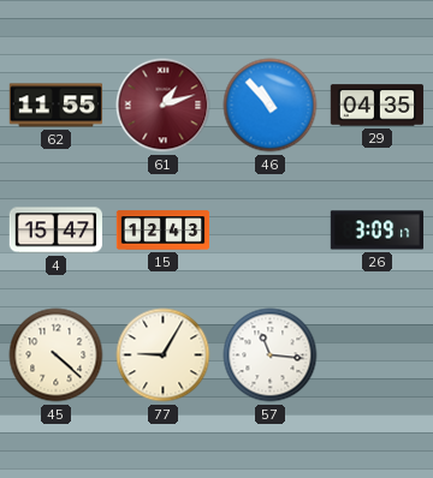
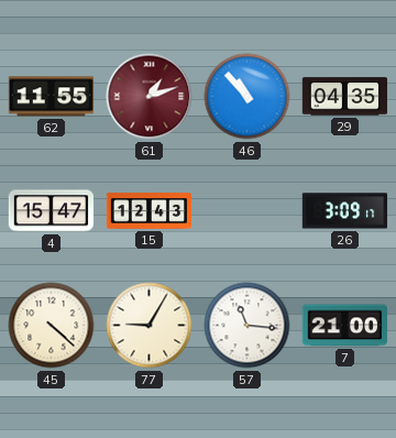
7: none -> 21:00
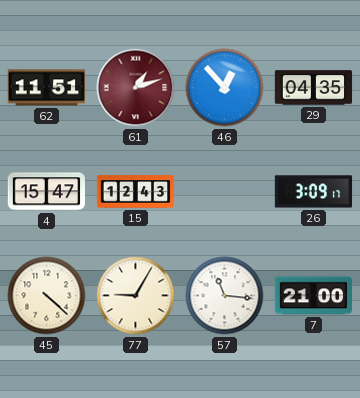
62: 11:55 -> 11:51
46: 10:53 -> 12:53
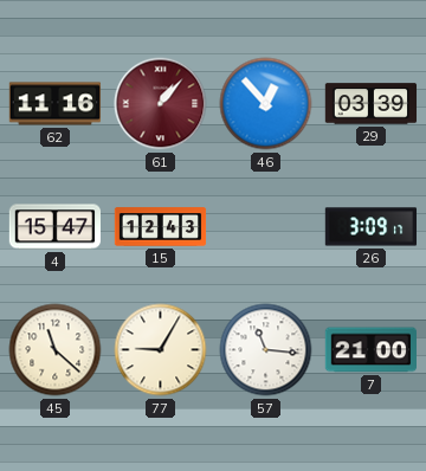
62: 11:51 -> 11:16
61: 1:12 -> 1:07
29: 04:35 -> 03:39
45: 4:22 -> 11:22
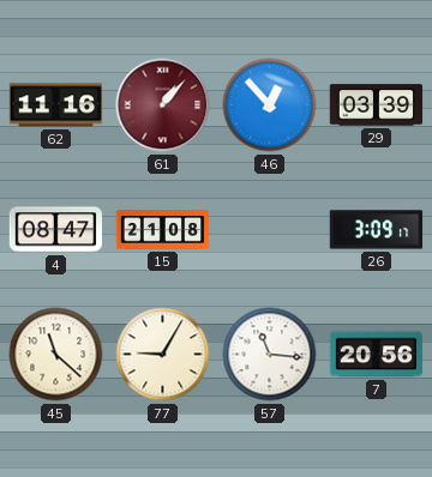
4: 15:47 -> 08:47
15: 12:43 -> 21:08
7: 21:00 -> 20:56
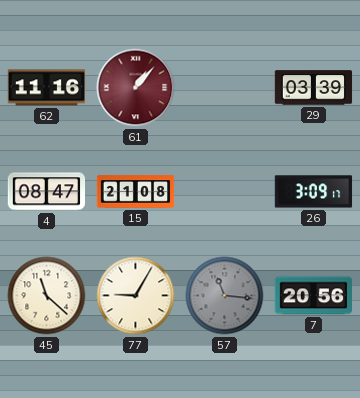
46: 12:53 -> none
57 dial: white -> grey
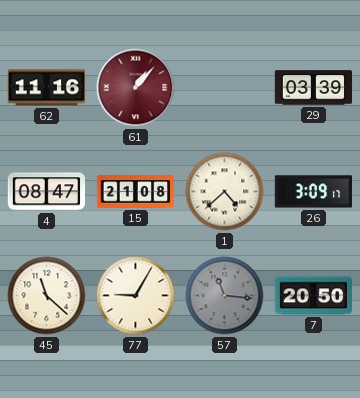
1: none -> 4:38
7: 20:56 -> 20:50
